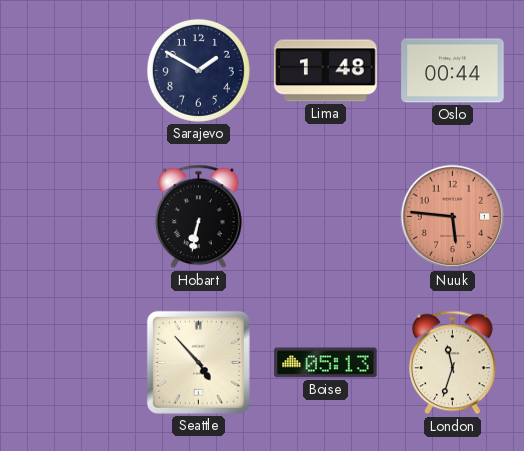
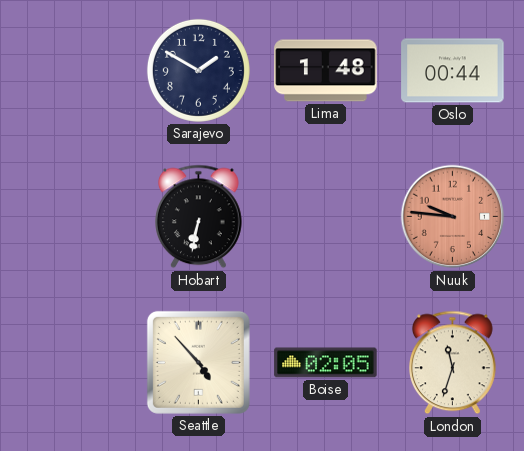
Nuuk: 5:46 -> 9:46
Boise: 05:13 -> 02:05
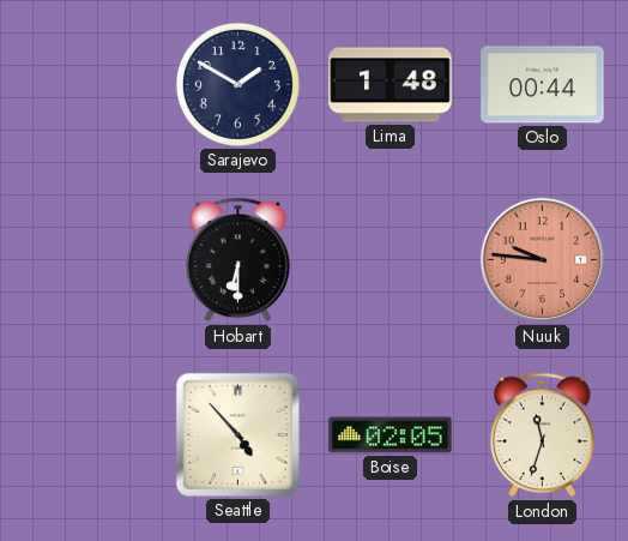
Hobart: 6:32 -> 6:30
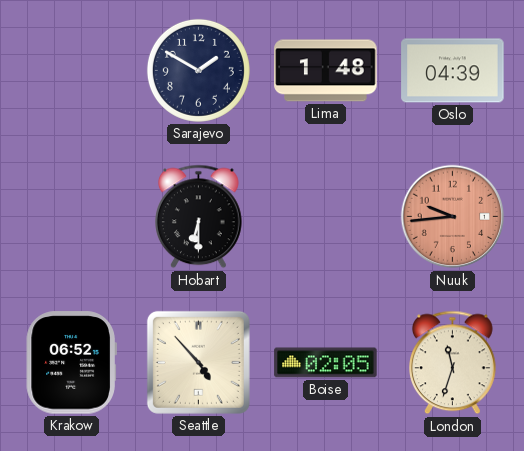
Oslo: 00:44 -> 04:39
Nuuk: 9:46 -> 9:44
Krakow: none -> 06:52
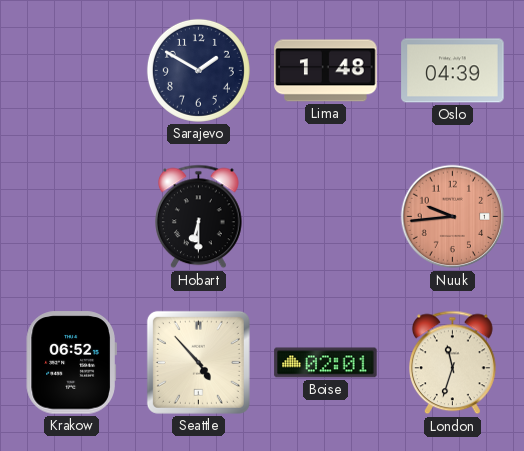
Boise: 02:05 -> 02:01
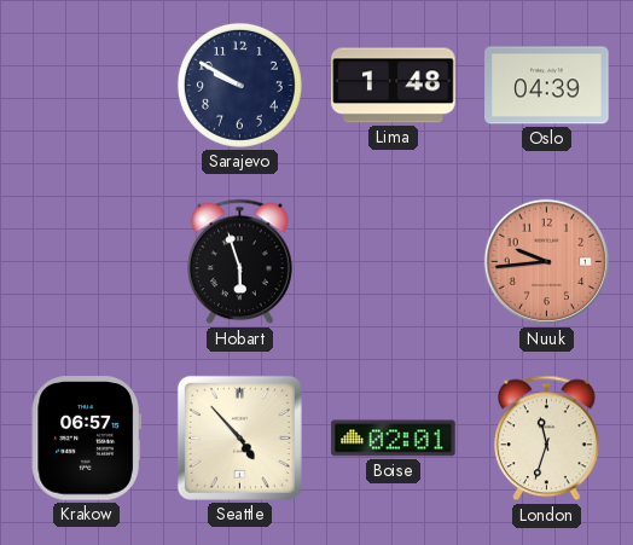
Sarajevo: 1:50 -> 9:50
Hobart: 6:30 -> 5:57
Krakow: 06:52 -> 06:57
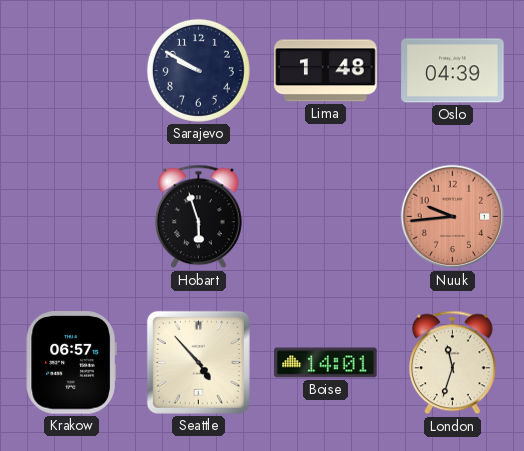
Boise: 02:01 -> 14:01
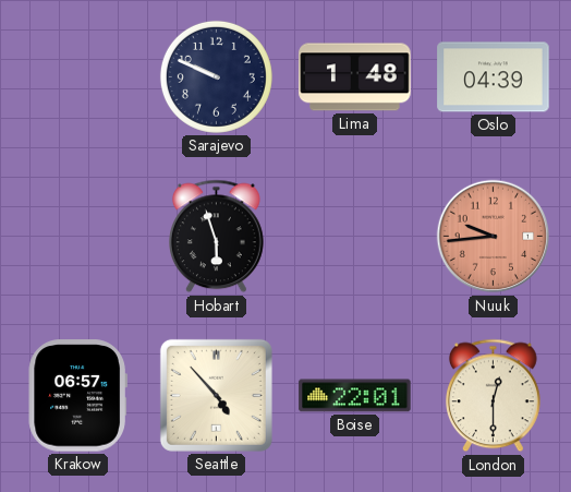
Sarajevo: 9:50 -> 9:49
Boise: 14:01 -> 22:01
London: 11:33 -> 12:30
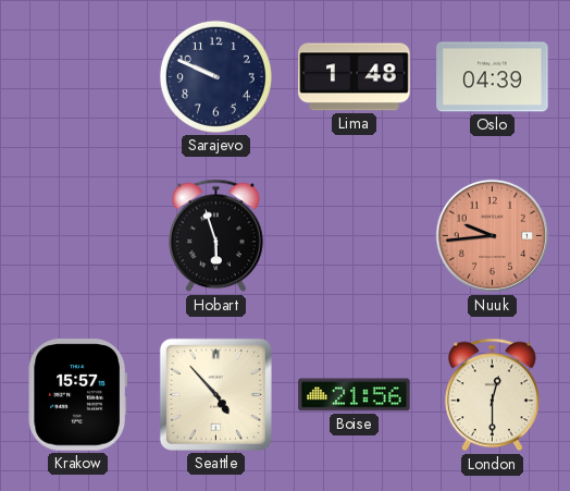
Krakow: 06:57 -> 15:57
Boise: 22:01 -> 21:56
